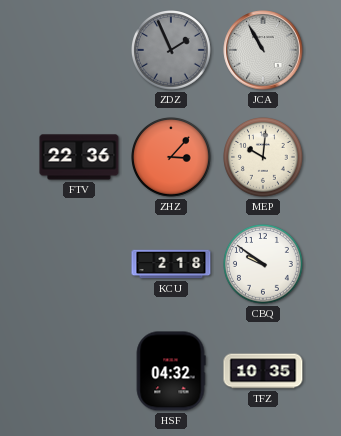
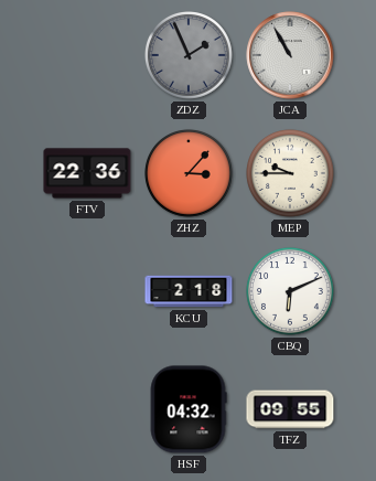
MEP: 10:01 -> 9:45
CBQ: 9:51 -> 6:11
TFZ: 10:35 -> 09:55
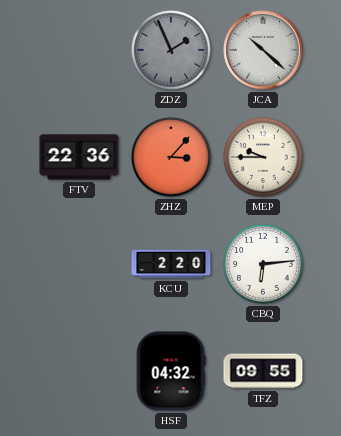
JCA: 10:55 -> 10:22
KCU: 2:18 -> 2:20
CBQ: 6:11 -> 6:14
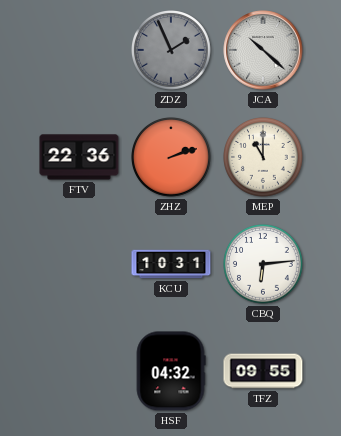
ZHZ: 3:07 -> 2:12
MEP: 9:45 -> 11:00
KCU: 2:20 -> 10:31
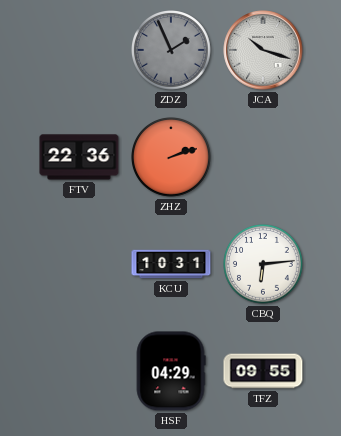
JCA: 10:22 -> 10:18
MEP: 11:00 -> none
HSF: 04:32 -> 04:29
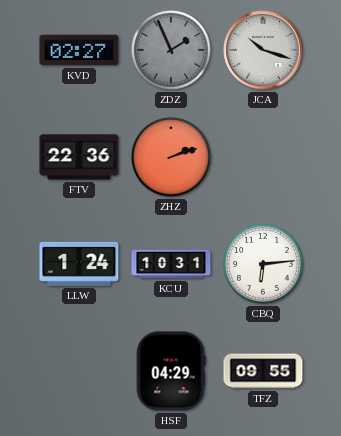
KVD: none -> 02:27
LLW: none -> 1:24
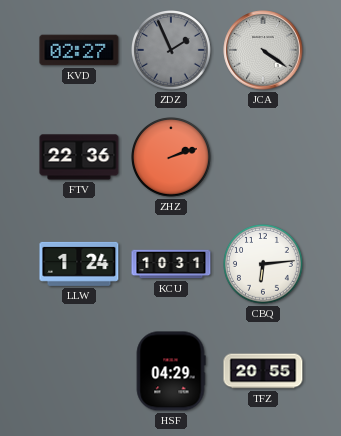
JCA: 10:18 -> 4:21
TFZ: 09:55 -> 20:55
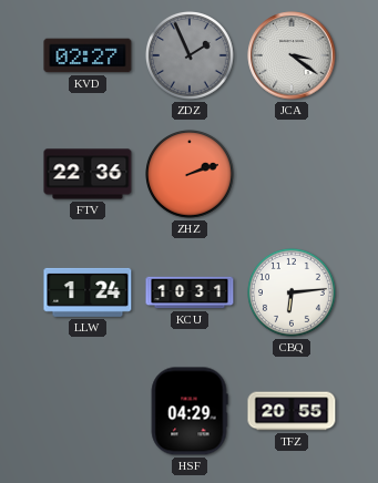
JCA: 4:21 -> 3:21
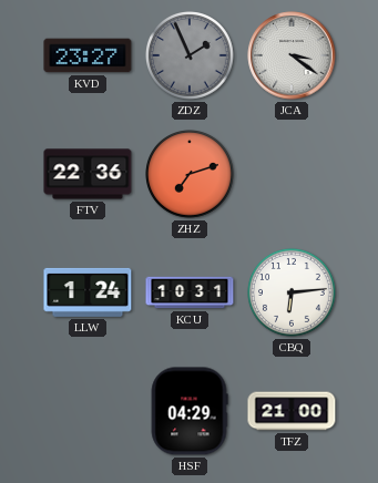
KVD: 02:27 -> 23:27
ZHZ: 2:12 -> 7:12
TFZ: 20:55 -> 21:00
